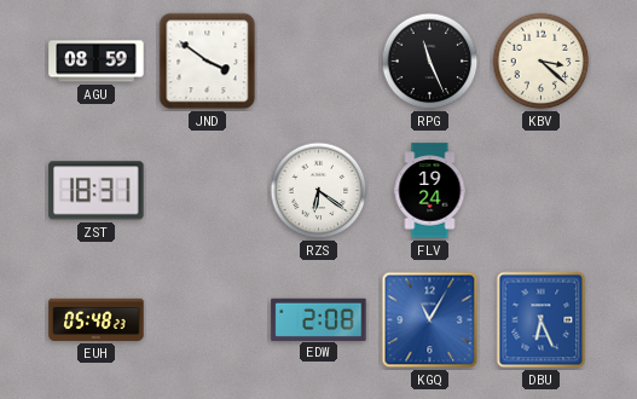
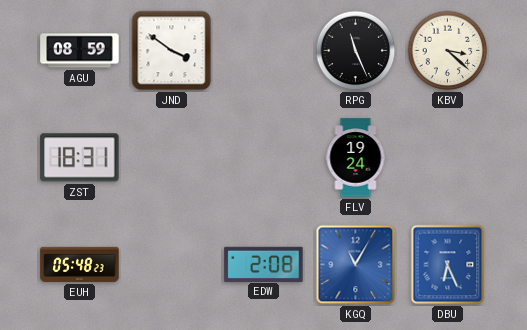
RZS: 6:21 -> none
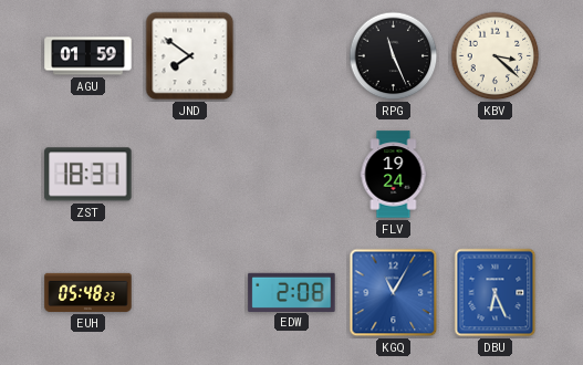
AGU: 08:59 -> 01:59
JND: 3:51 -> 7:51
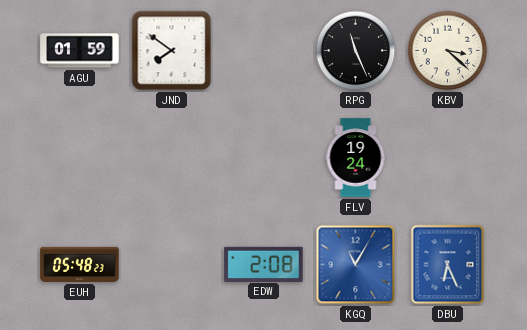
ZST: 18:31 -> none
